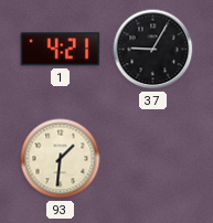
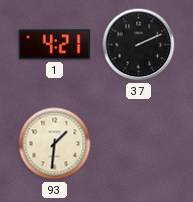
37: 9:05 -> 2:11
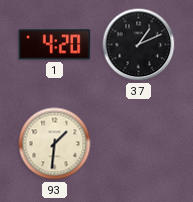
1: 4:21 -> 4:20
37: 2:11 -> 1:11
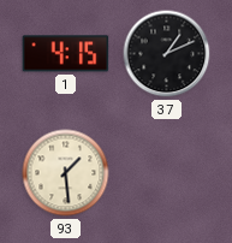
1: 4:20 -> 4:15
93: 1:31 -> 1:29
